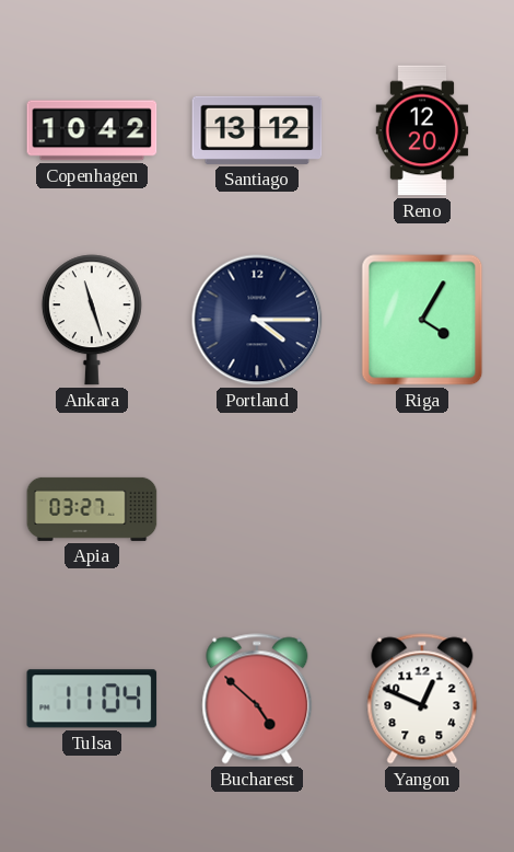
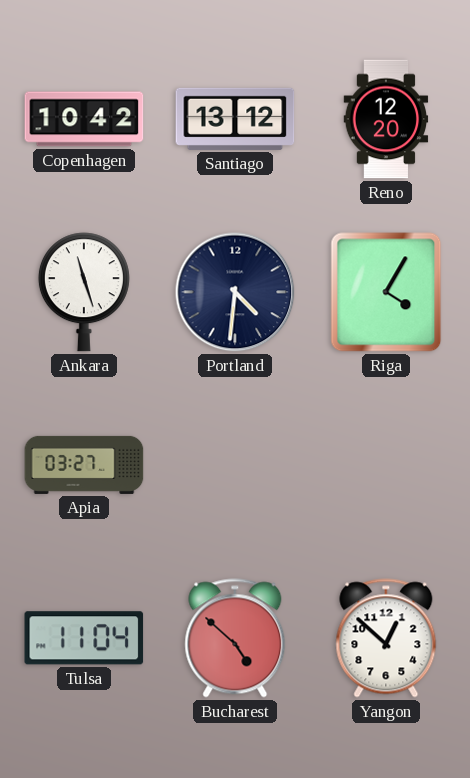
Portland: 4:15 -> 4:31
Yangon: 12:49 -> 12:52
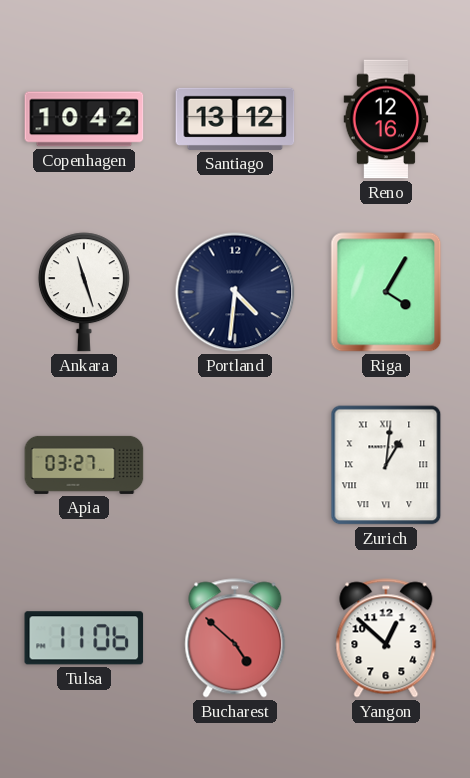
Reno: 12:20 -> 12:16
Zurich: none -> 1:01
Tulsa: 11:04 -> 11:06
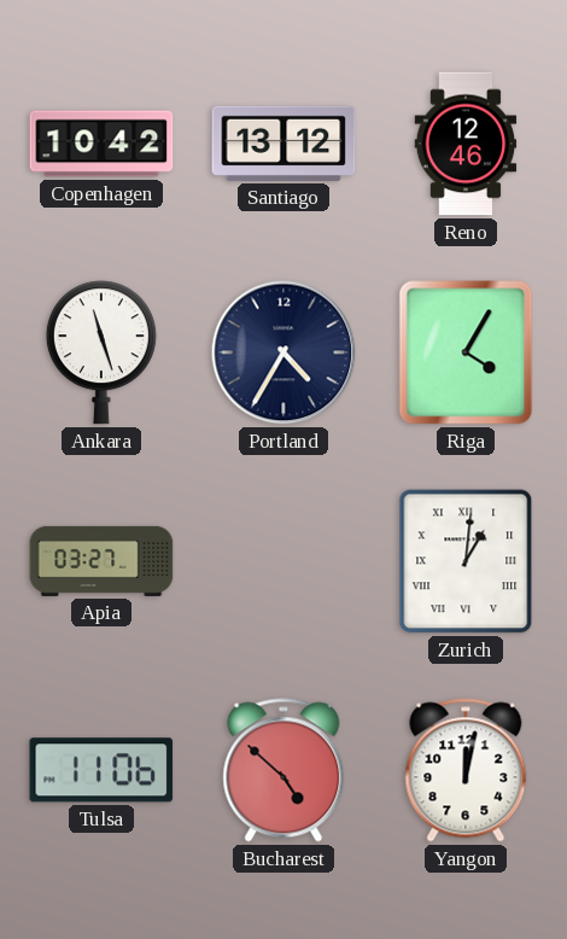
Reno: 12:16 -> 12:46
Portland: 4:31 -> 4:35
Yangon: 12:52 -> 12:02
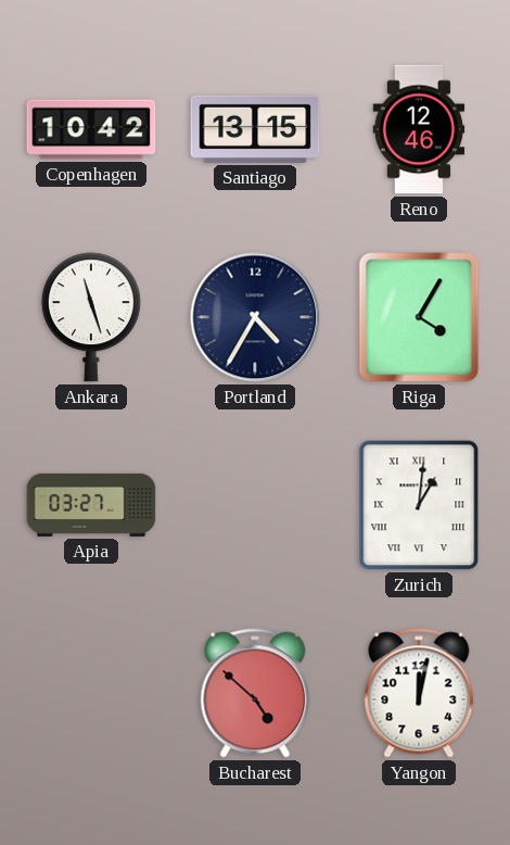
Santiago: 13:12 -> 13:15
Tulsa: 11:06 -> none
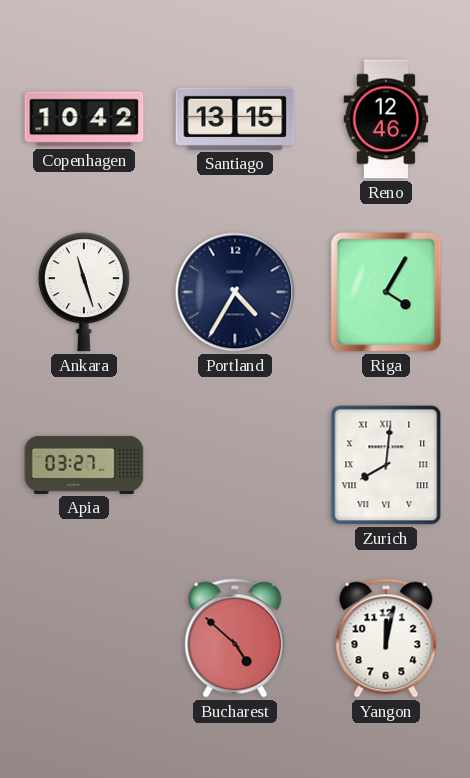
Zurich: 1:01 -> 8:01
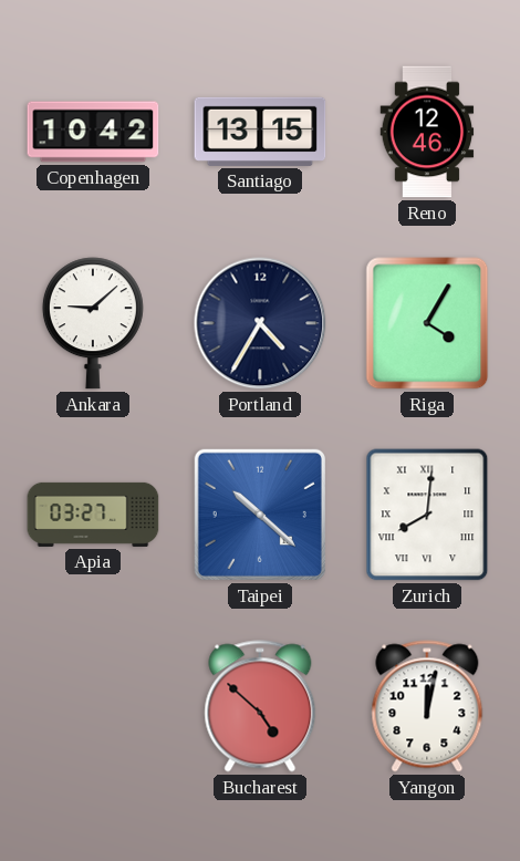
Ankara: 11:27 -> 9:08
Taipei: none -> 10:22
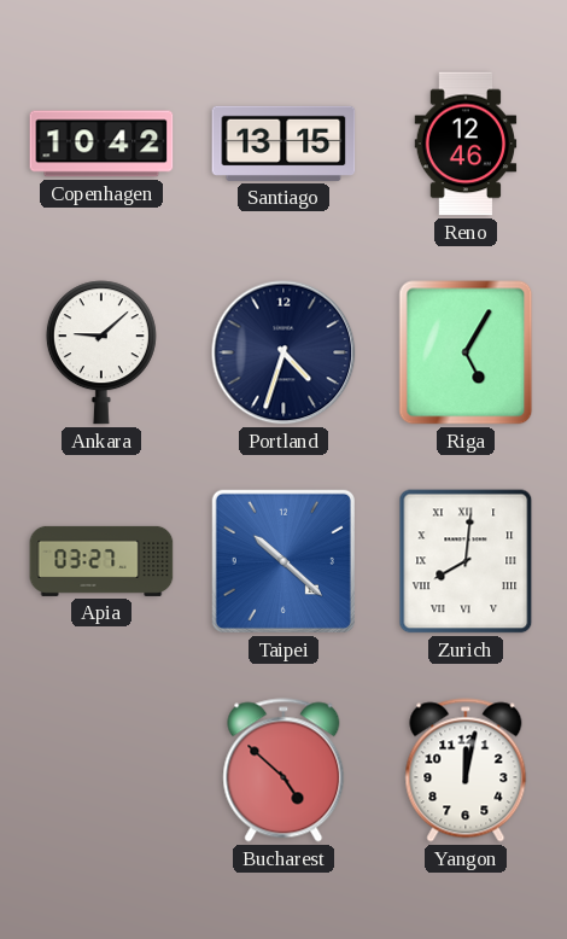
Portland: 4:35 -> 4:33
Riga: 4:05 -> 5:05
